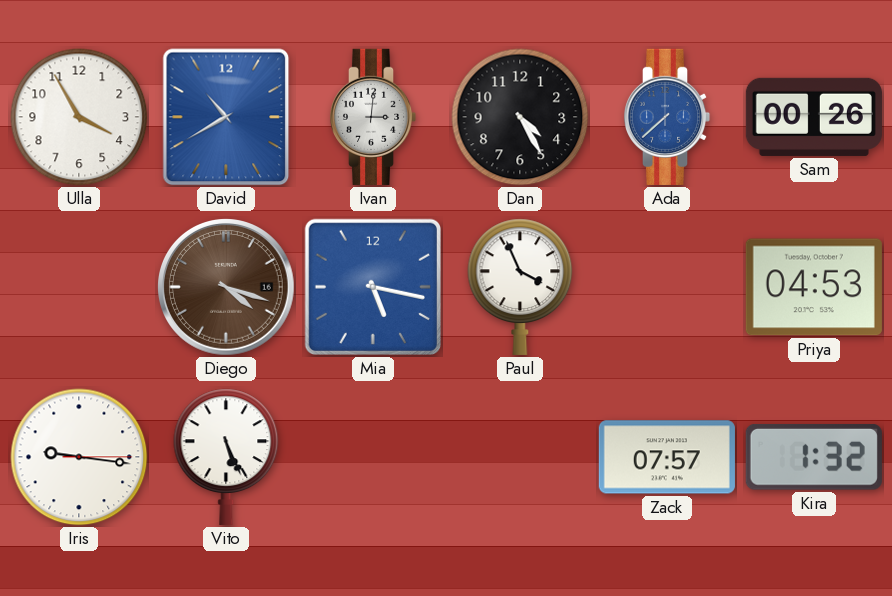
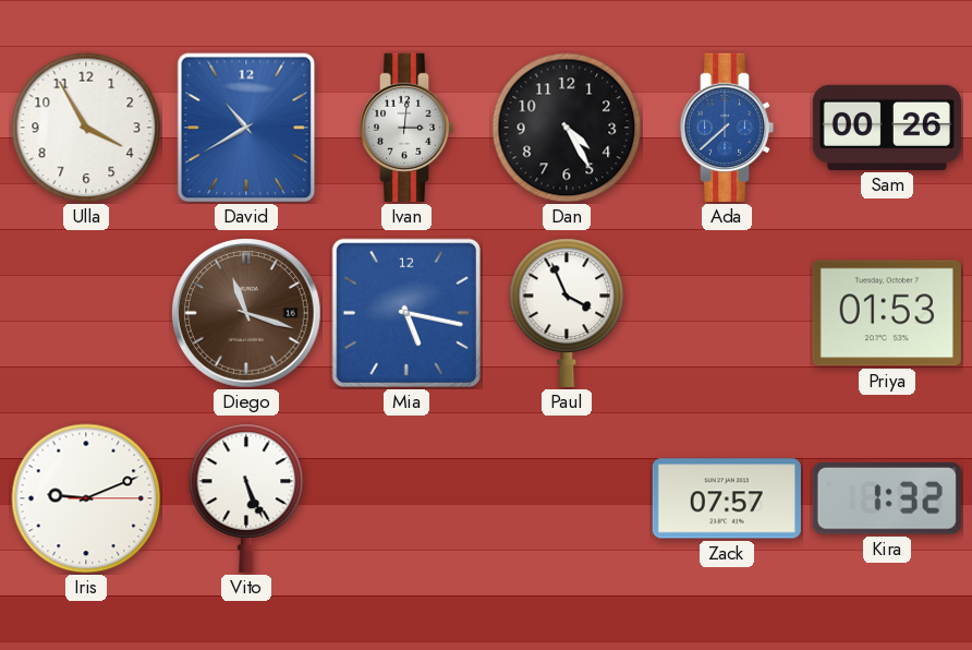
Diego: 4:18 -> 11:18
Priya: 04:53 -> 01:53
Iris: 9:16 -> 9:11
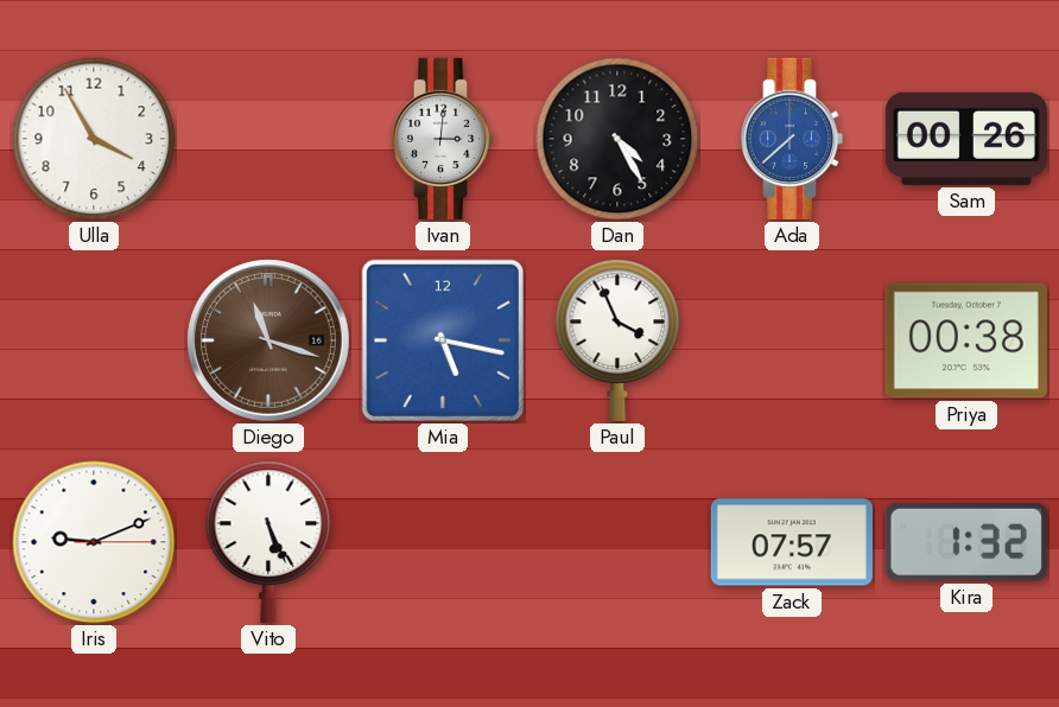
David: 10:40 -> none
Priya: 01:53 -> 00:38
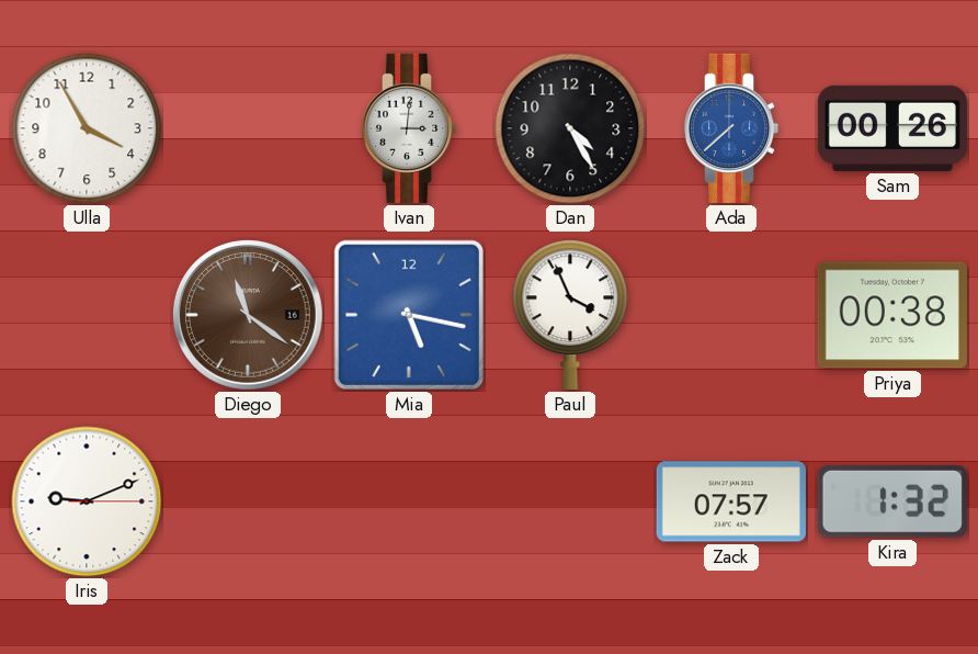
Diego: 11:18 -> 11:21
Vito: 5:26 -> none
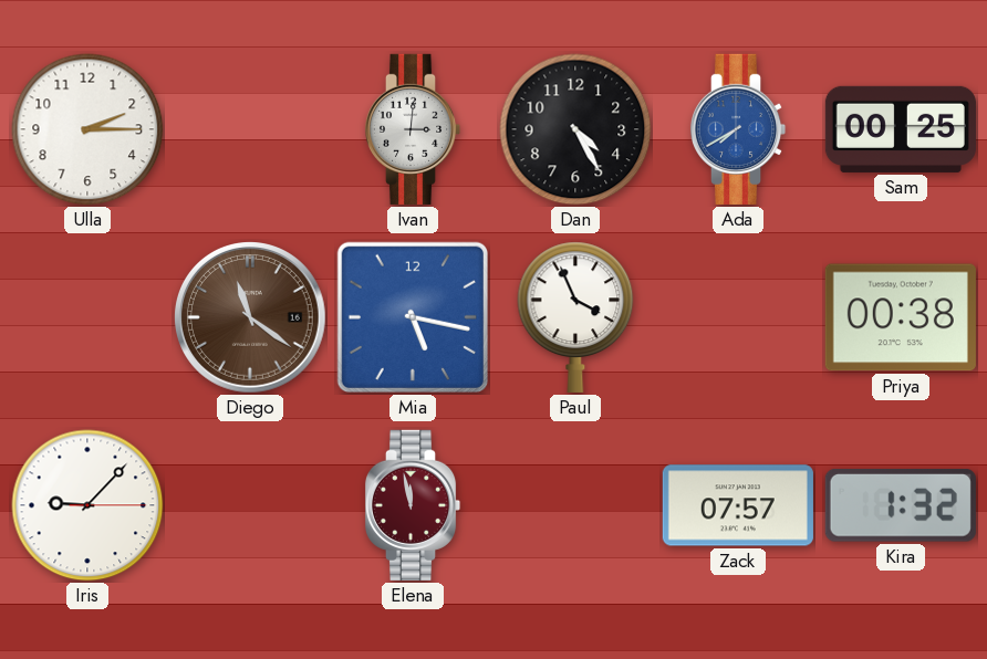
Ulla: 3:55 -> 2:15
Ada: 7:38 -> 7:40
Sam: 00:26 -> 00:25
Iris: 9:11 -> 9:07
Elena: none -> 11:58
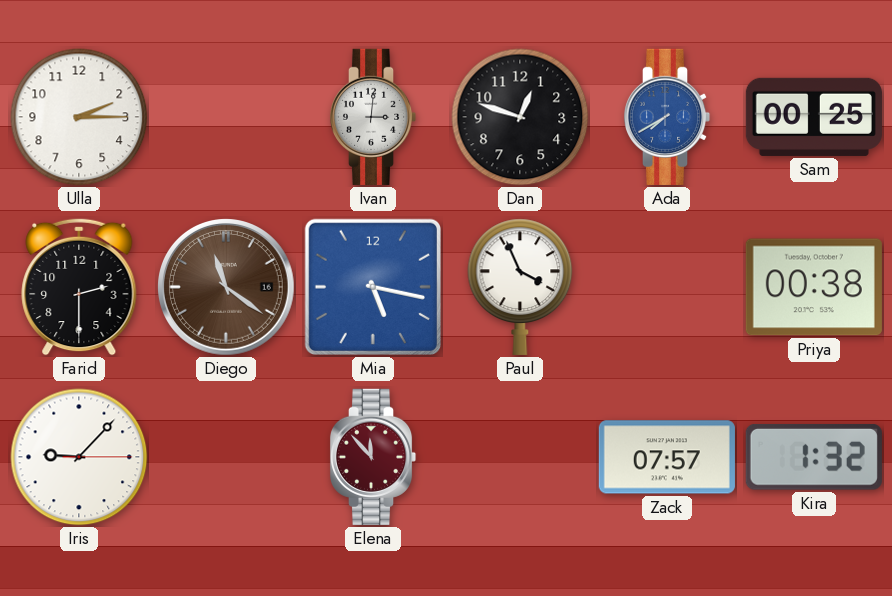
Dan: 4:25 -> 12:48
Farid: none -> 2:30
Elena: 11:58 -> 11:53
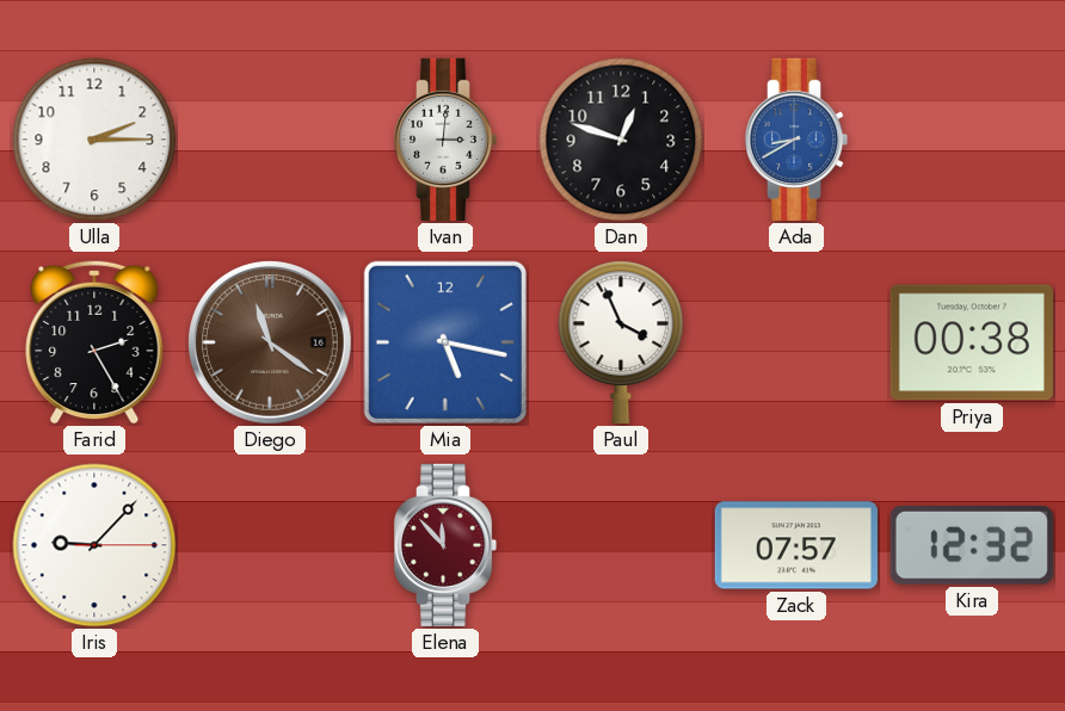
Ada: 7:40 -> 8:40
Sam: 00:25 -> none
Farid: 2:30 -> 2:25
Kira: 1:32 -> 12:32
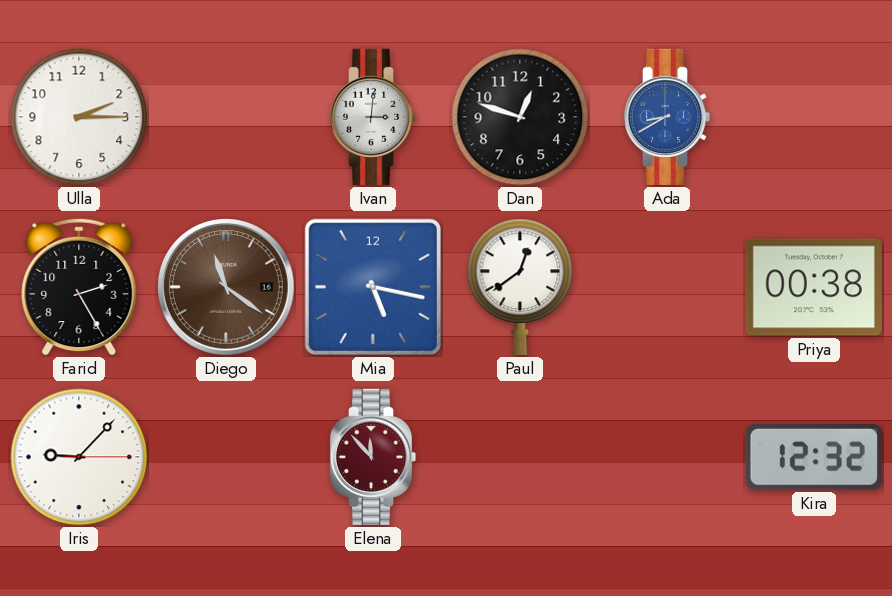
Paul: 3:56 -> 12:39
Zack: 07:57 -> none
